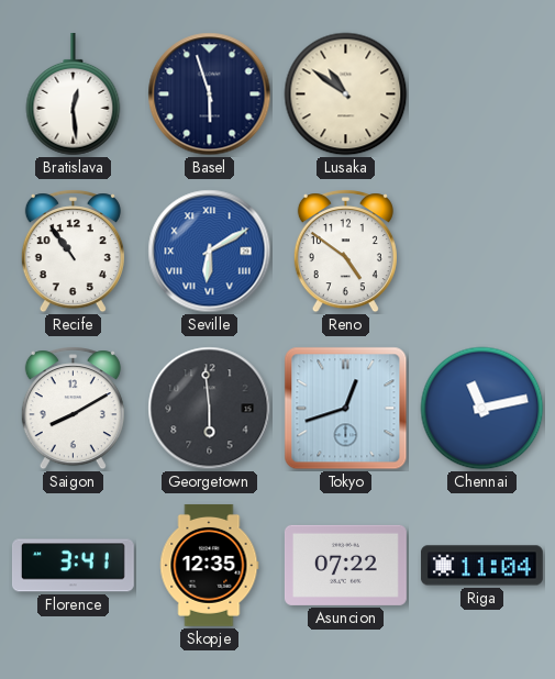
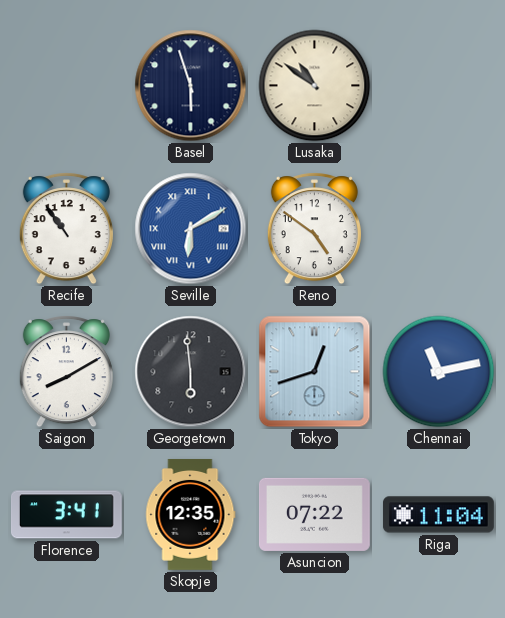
Bratislava: 12:29 -> none
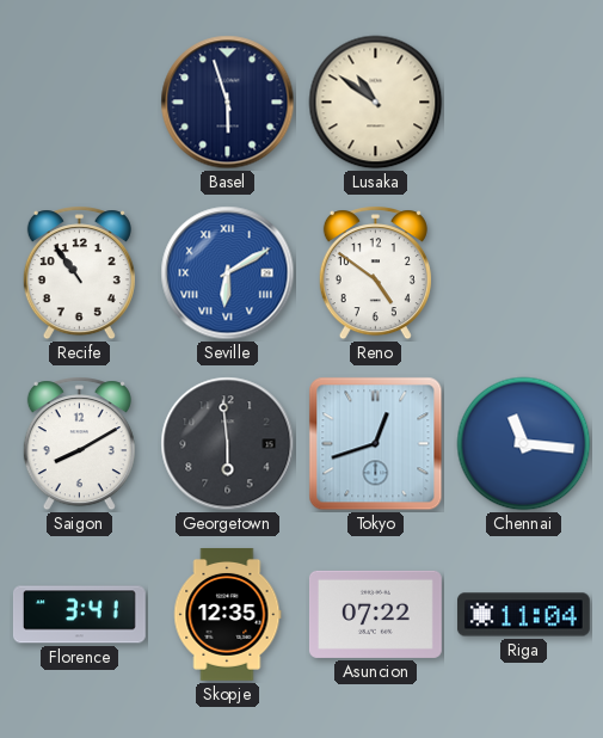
Chennai: 11:13 -> 11:16
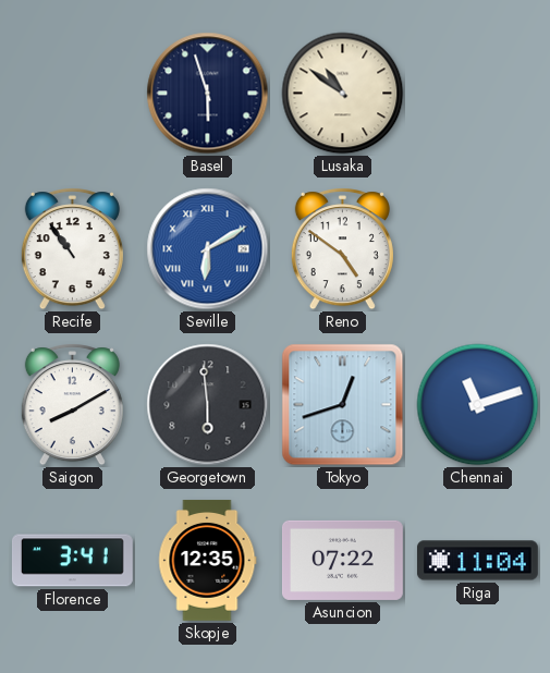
Chennai: 11:16 -> 11:12
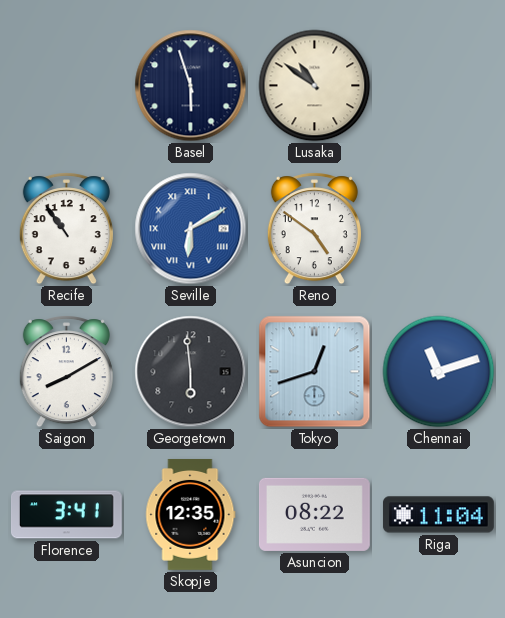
Asuncion: 07:22 -> 08:22
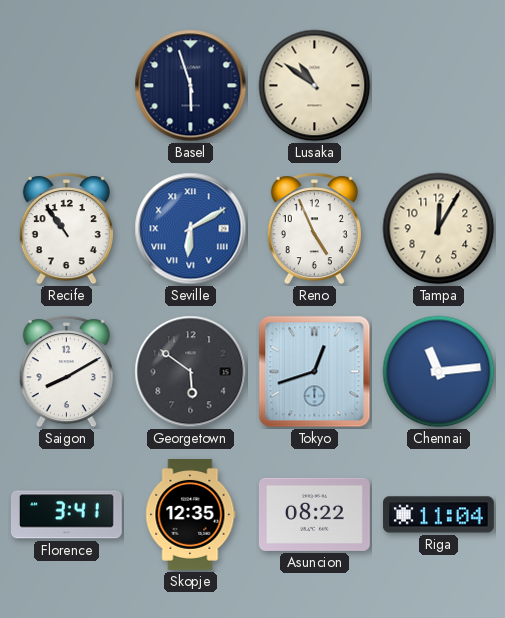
Reno: 4:51 -> 4:56
Tampa: none -> 12:05
Georgetown: 5:59 -> 5:51
Chennai: 11:12 -> 11:14
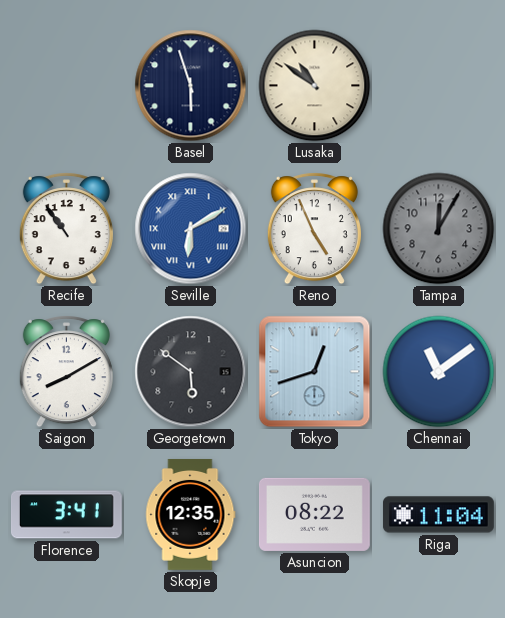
Tampa dial: cream -> grey
Chennai: 11:14 -> 11:09
